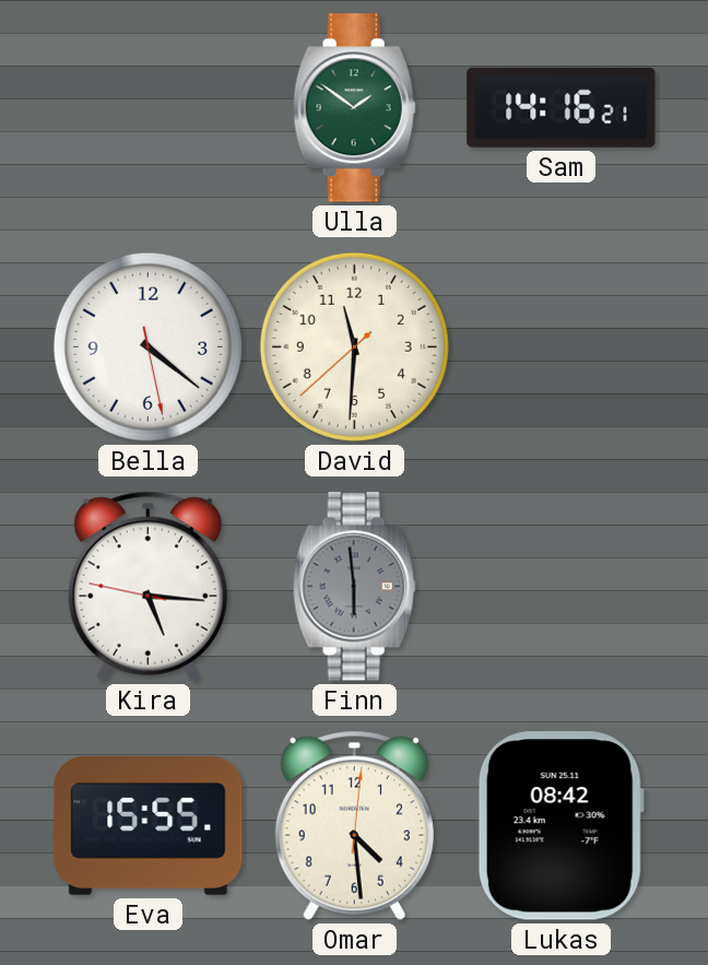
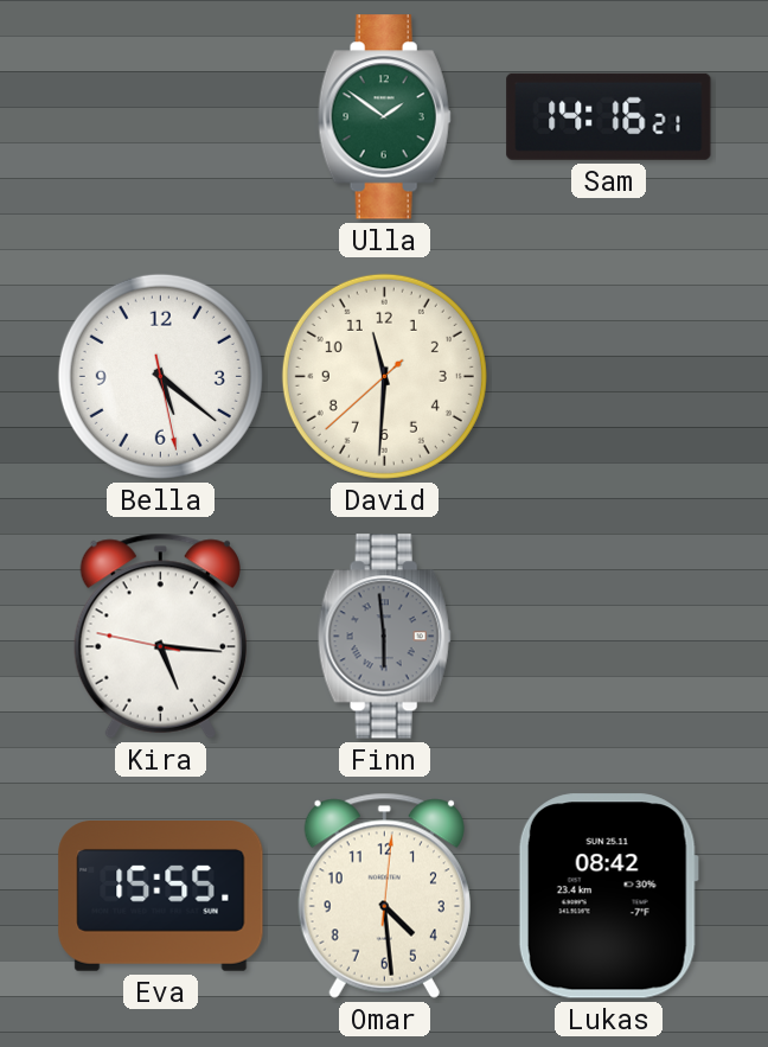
Bella: 4:21 -> 5:21
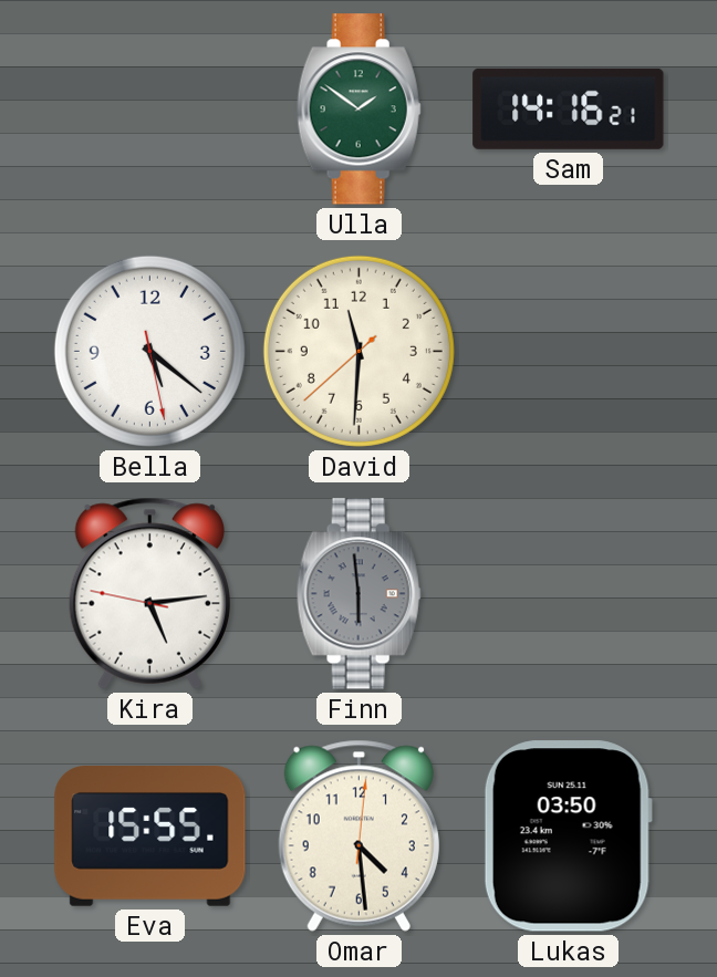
Kira: 5:15 -> 5:13
Lukas: 08:42 -> 03:50
